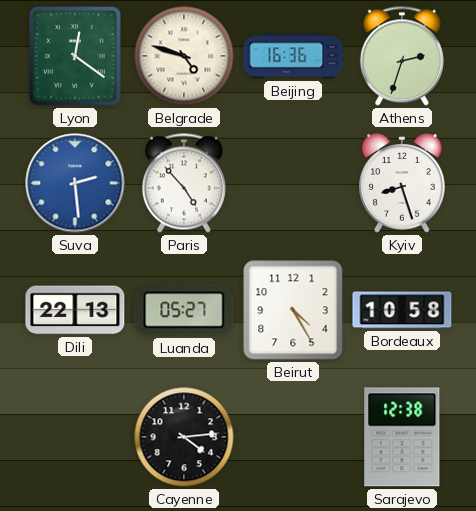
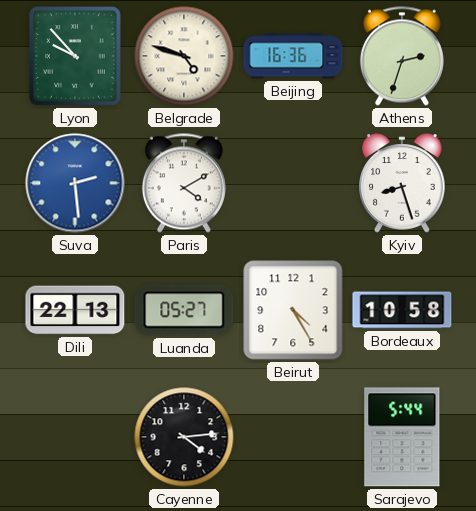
Lyon: 12:21 -> 9:53
Paris: 4:53 -> 4:10
Sarajevo: 12:38 -> 5:44
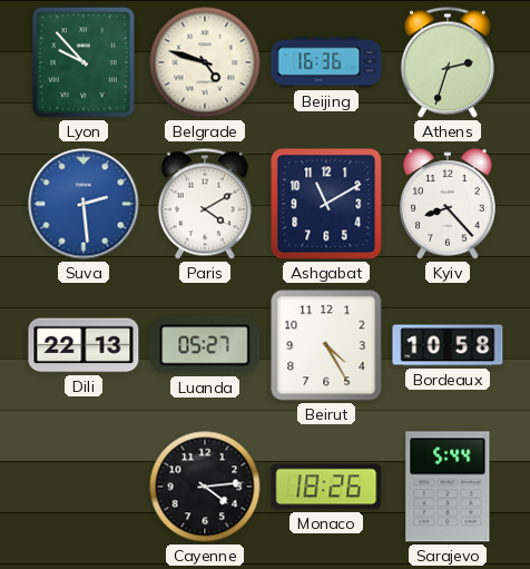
Ashgabat: none -> 11:10
Kyiv: 8:27 -> 8:23
Monaco: none -> 18:26
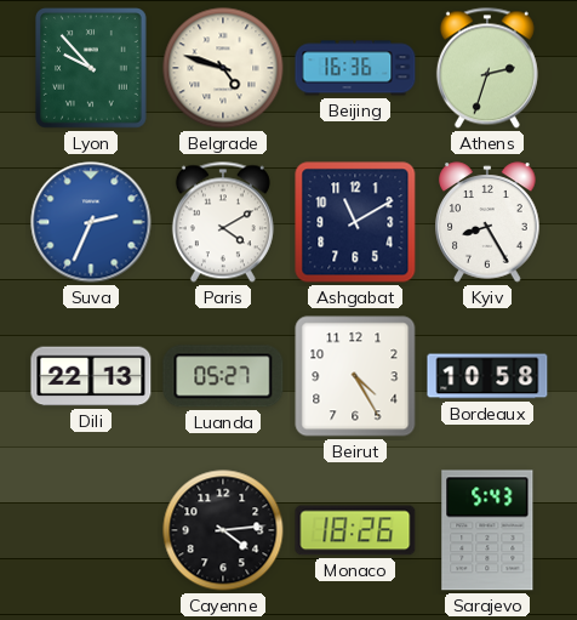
Suva: 2:29 -> 2:34
Kyiv: 8:23 -> 8:25
Sarajevo: 5:44 -> 5:43
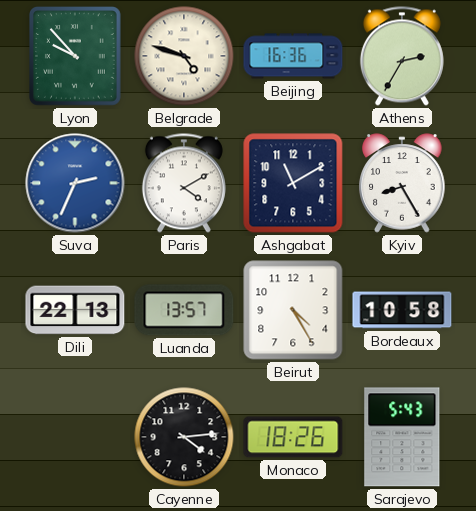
Athens: 2:33 -> 2:35
Luanda: 05:27 -> 13:57
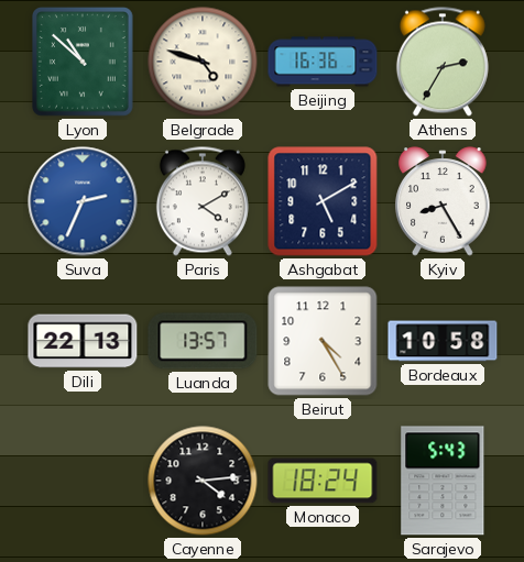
Lyon: 9:53 -> 10:52
Ashgabat: 11:10 -> 5:10
Monaco: 18:26 -> 18:24
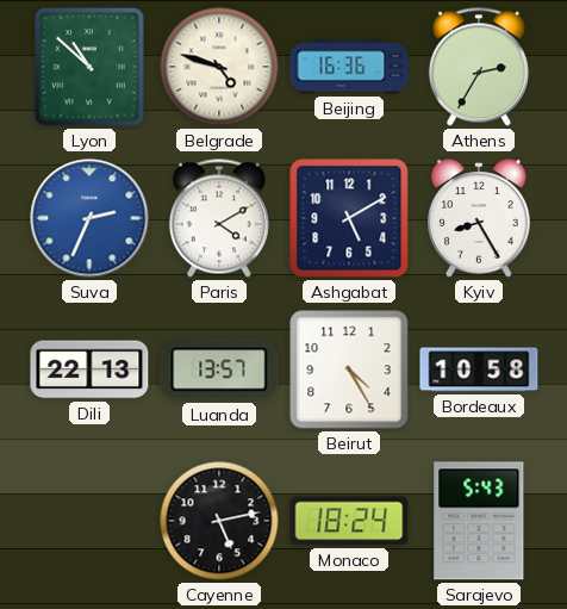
Cayenne: 4:14 -> 5:13
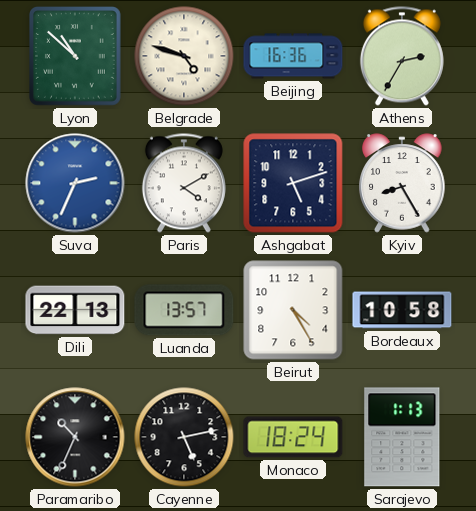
Ashgabat: 5:10 -> 5:12
Paramaribo: none -> 10:34
Sarajevo: 5:43 -> 1:13
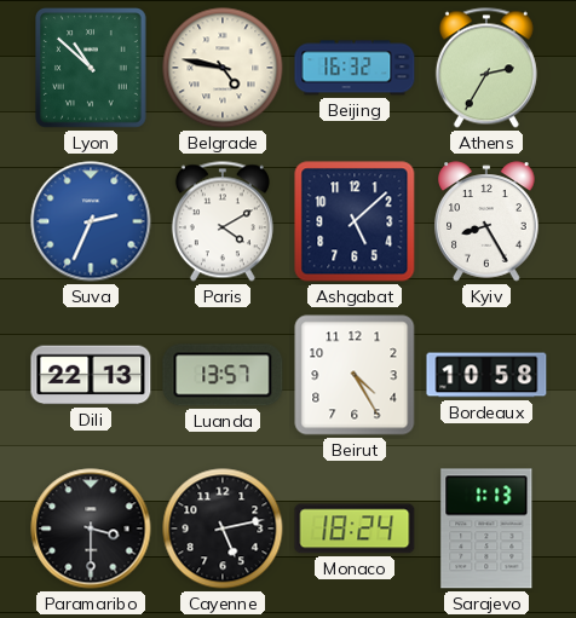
Belgrade: 4:48 -> 4:47
Beijing: 16:36 -> 16:32
Ashgabat: 5:12 -> 5:08
Paramaribo: 10:34 -> 3:30
